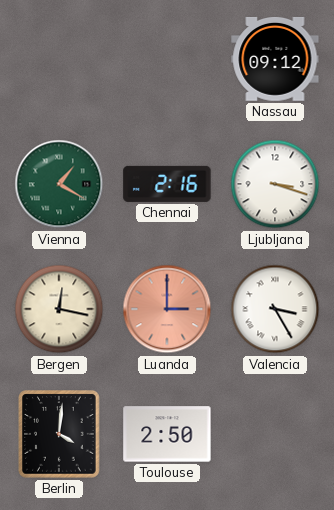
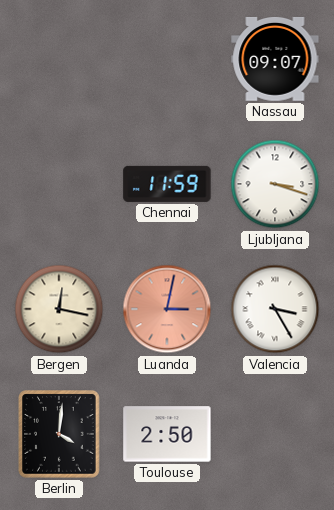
Nassau: 09:12 -> 09:07
Vienna: 1:20 -> none
Chennai: 2:16 -> 11:59
Luanda: 3:00 -> 3:02
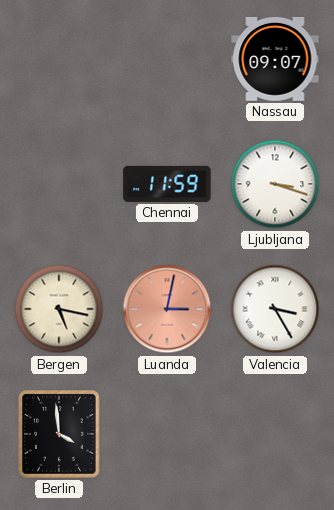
Bergen: 12:17 -> 5:17
Berlin: 4:01 -> 3:59
Toulouse: 2:50 -> none
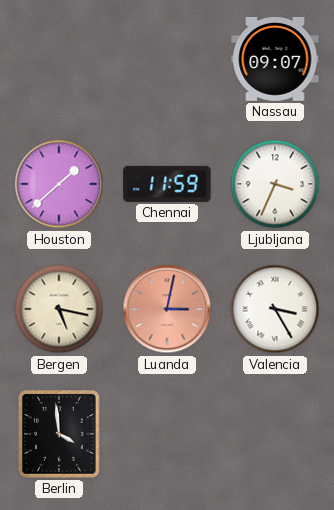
Houston: none -> 1:38
Ljubljana: 3:18 -> 3:34
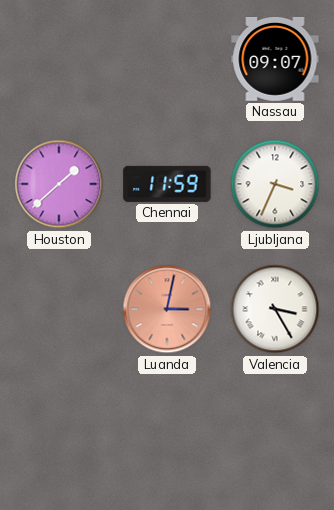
Bergen: 5:17 -> none
Berlin: 3:59 -> none
